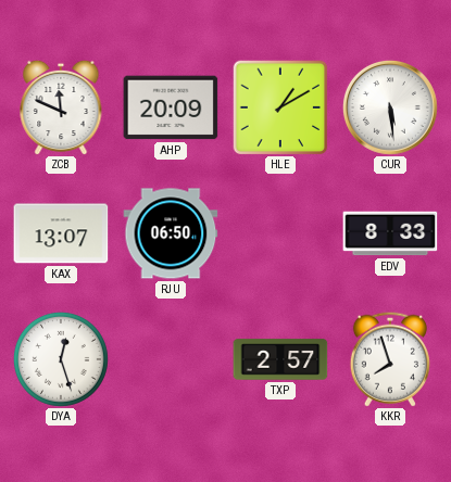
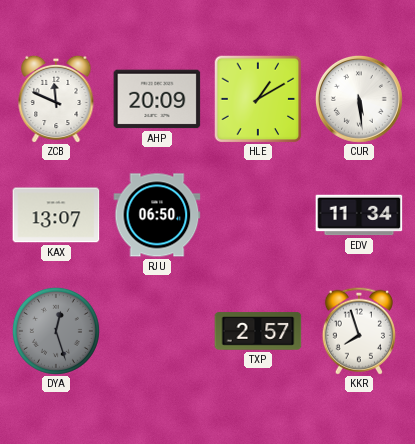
EDV: 8:33 -> 11:34
DYA dial: white -> grey
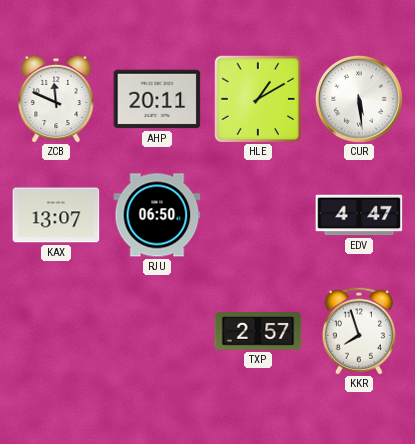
AHP: 20:09 -> 20:11
EDV: 11:34 -> 4:47
DYA: 12:27 -> none
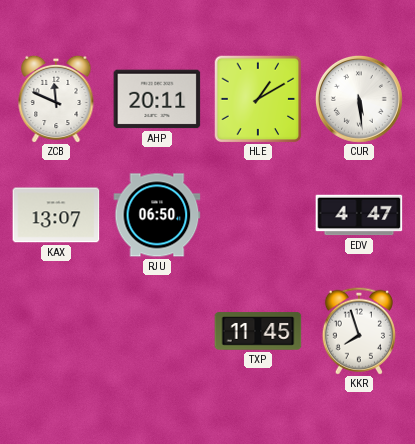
TXP: 2:57 -> 11:45
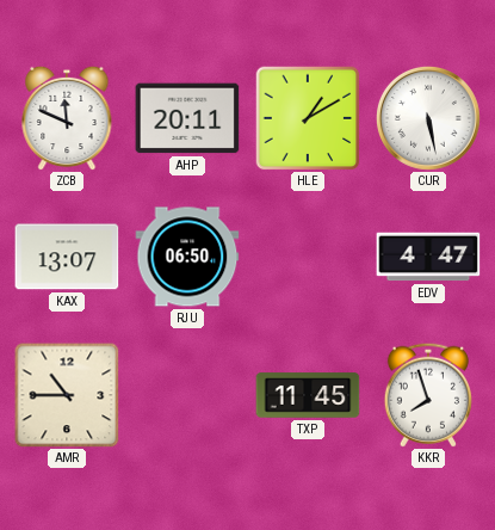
CUR: 5:29 -> 5:28
AMR: none -> 10:45
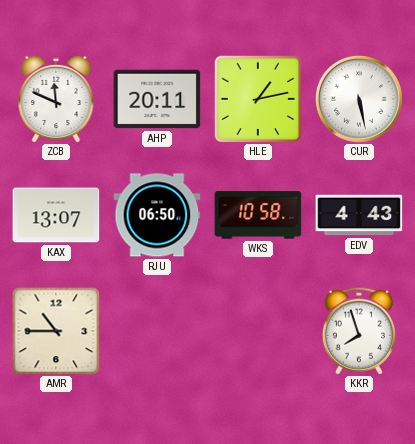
HLE: 1:10 -> 1:13
WKS: none -> 10:58
EDV: 4:47 -> 4:43
TXP: 11:45 -> none
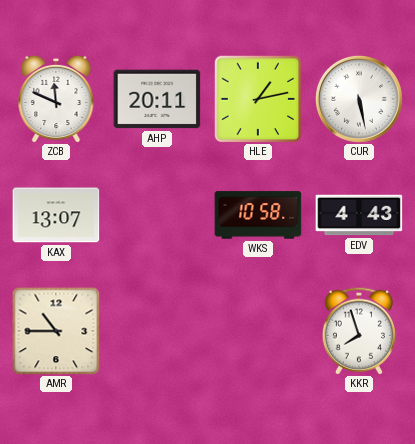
RJU: 06:50 -> none
